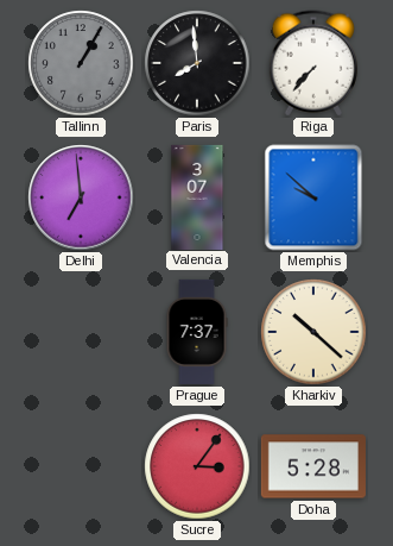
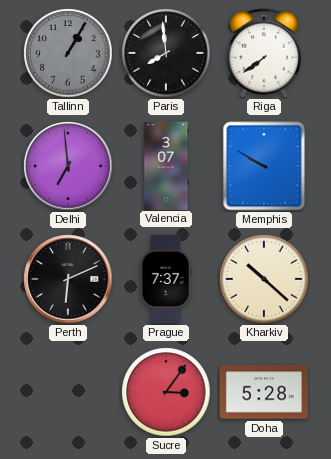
Riga: 7:37 -> 7:39
Memphis: 9:52 -> 9:50
Perth: none -> 6:11
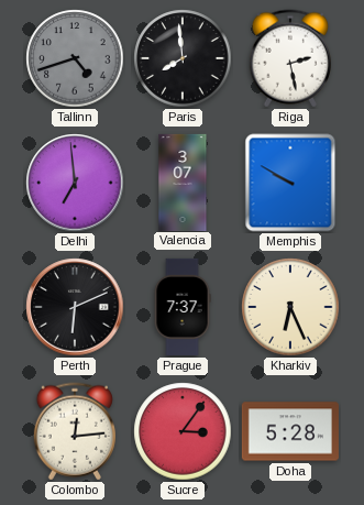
Tallinn: 1:05 -> 4:42
Riga: 7:39 -> 2:28
Kharkiv: 10:22 -> 6:26
Colombo: none -> 12:14
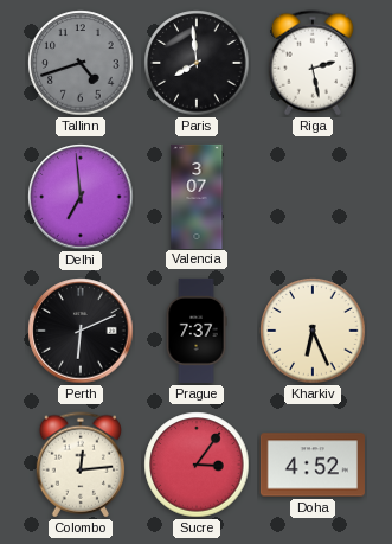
Memphis: 9:50 -> none
Doha: 5:28 -> 4:52
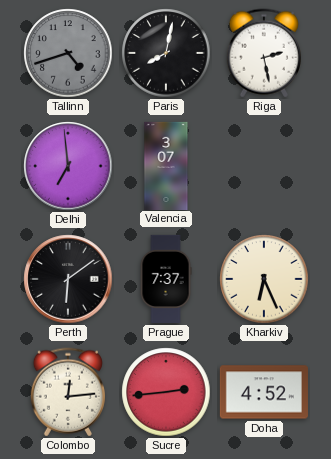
Paris: 7:59 -> 8:02
Perth: 6:11 -> 6:09
Sucre: 3:06 -> 2:44
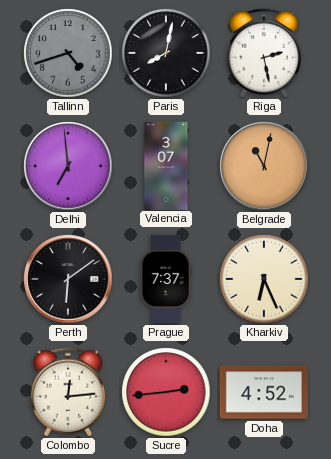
Belgrade: none -> 11:02
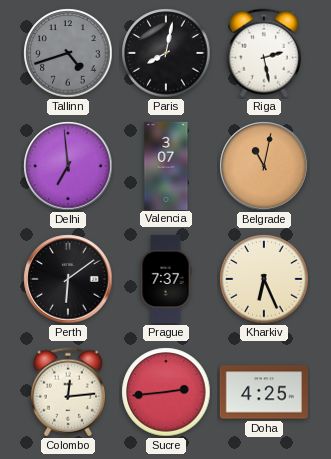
Doha: 4:52 -> 4:25
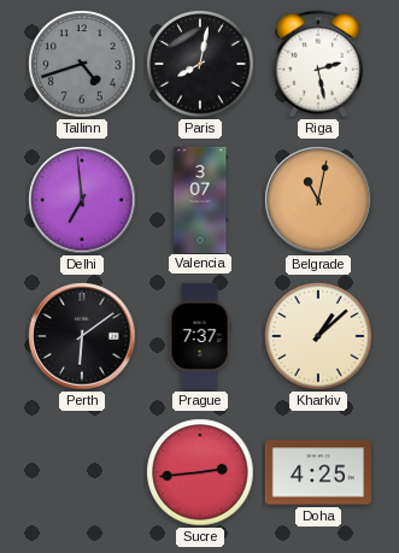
Kharkiv: 6:26 -> 1:08
Colombo: 12:14 -> none
